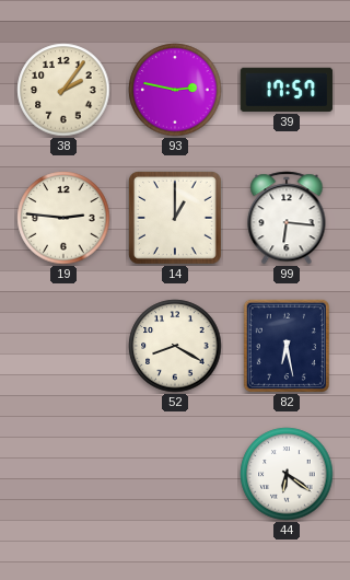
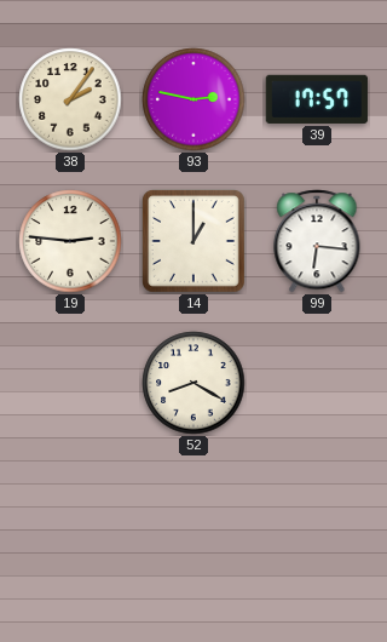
82: 6:28 -> none
44: 6:21 -> none
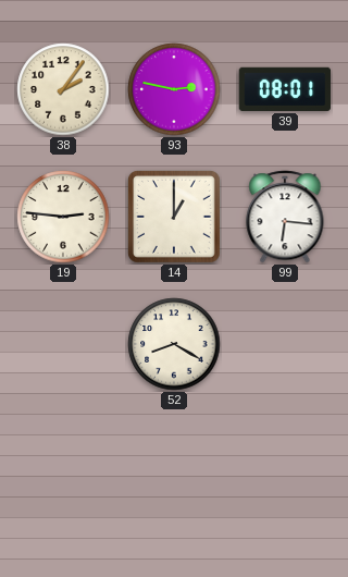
39: 17:57 -> 08:01
